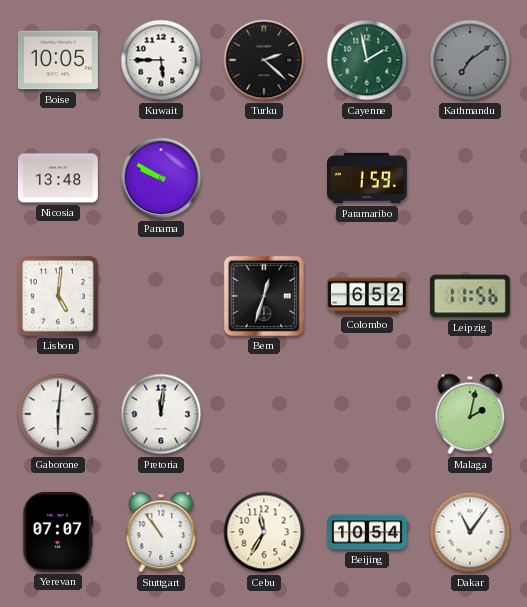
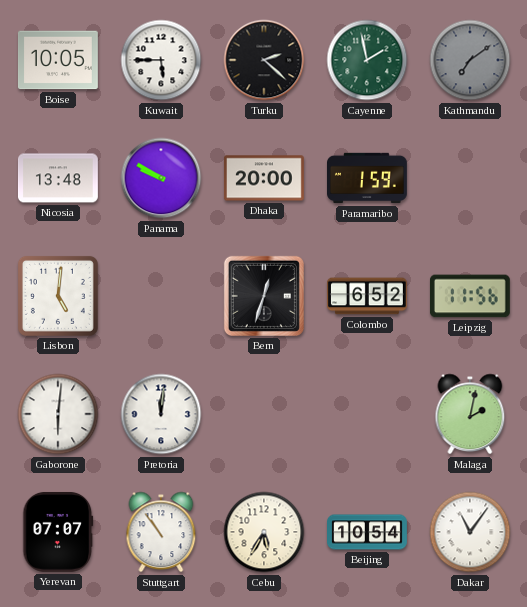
Dhaka: none -> 20:00
Cebu: 11:35 -> 5:35
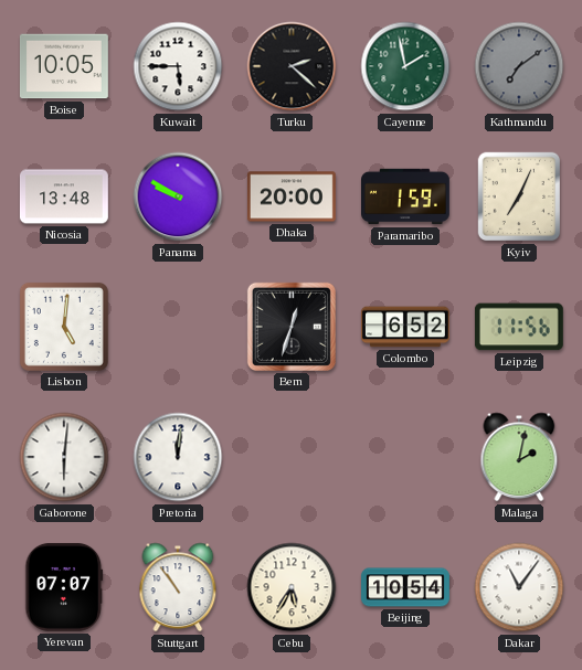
Kyiv: none -> 7:04
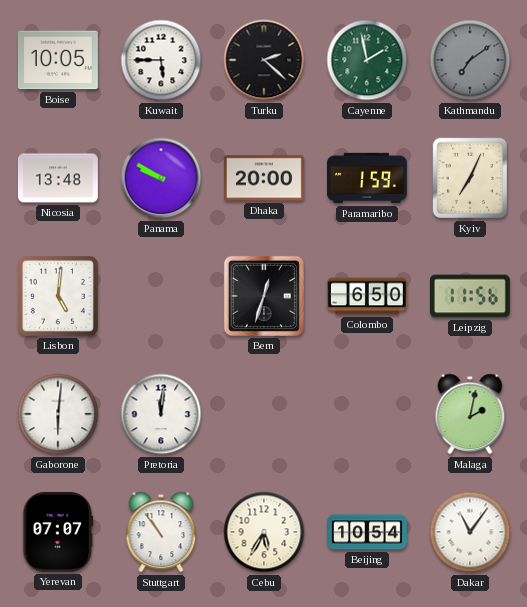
Colombo: 6:52 -> 6:50
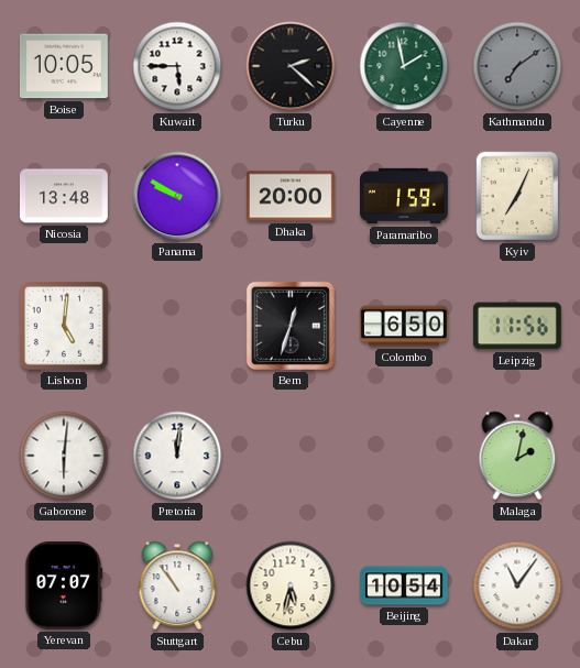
Cebu: 5:35 -> 5:32
